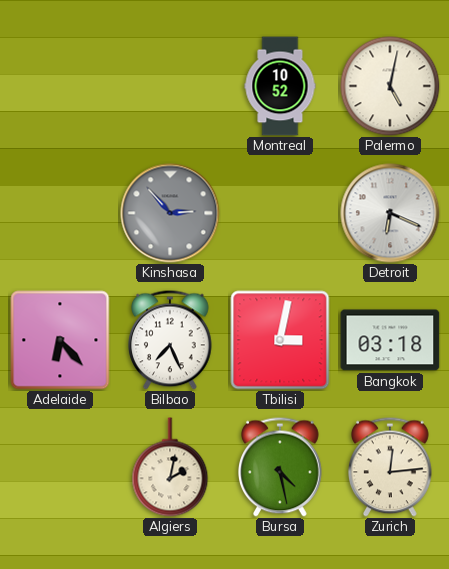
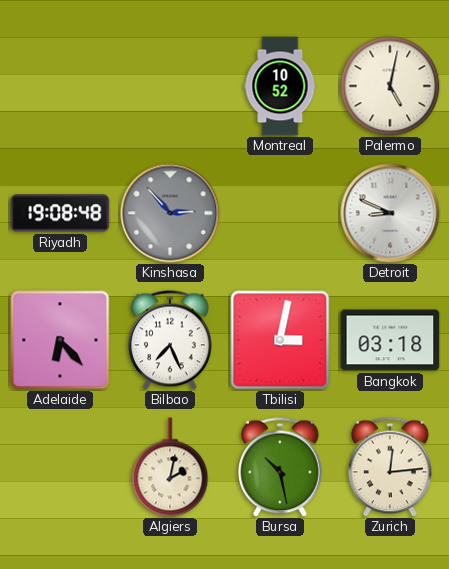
Riyadh: none -> 19:08
Detroit: 6:19 -> 8:49
Bursa: 4:28 -> 10:28
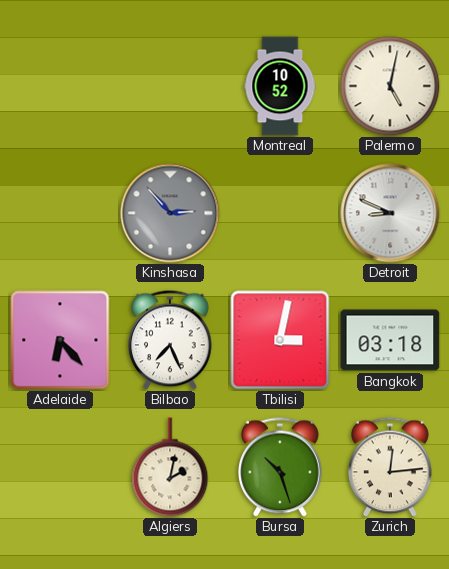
Riyadh: 19:08 -> none
Bursa: 10:28 -> 10:27
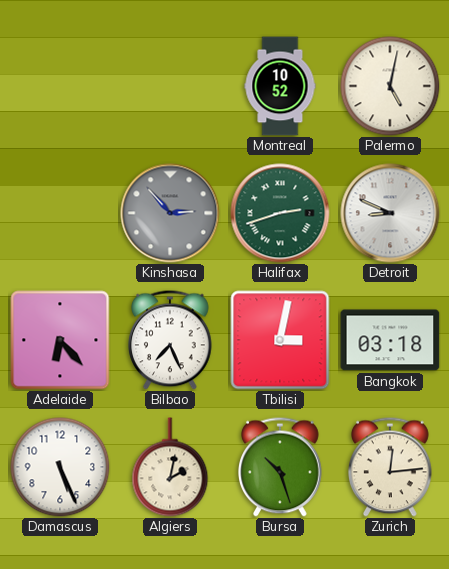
Halifax: none -> 2:42
Damascus: none -> 5:26
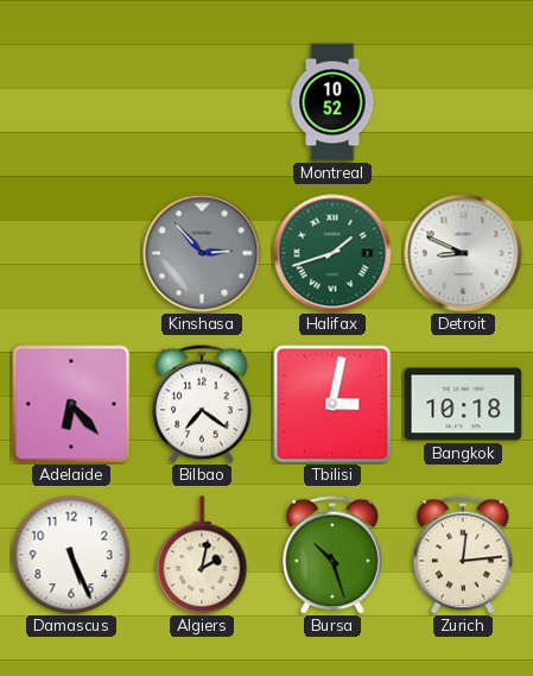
Palermo: 5:02 -> none
Halifax: 2:42 -> 1:42
Bilbao: 7:26 -> 7:21
Bangkok: 03:18 -> 10:18
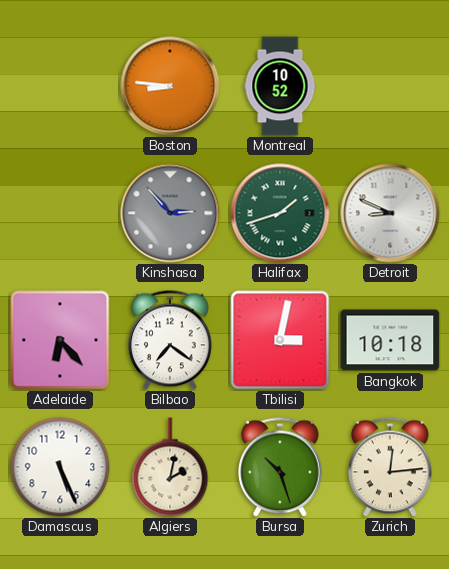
Boston: none -> 8:46
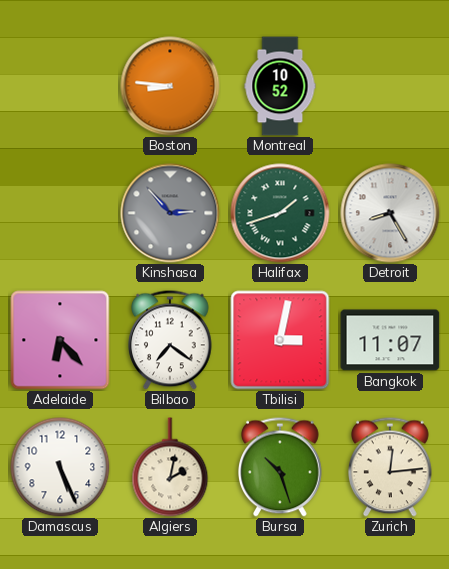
Detroit: 8:49 -> 8:25
Bangkok: 10:18 -> 11:07
